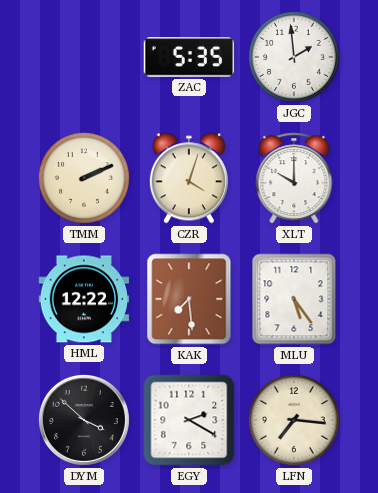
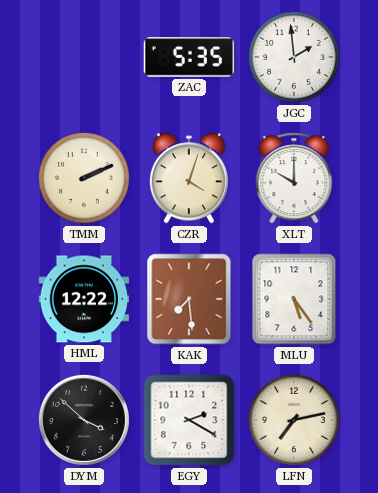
LFN: 7:16 -> 7:13
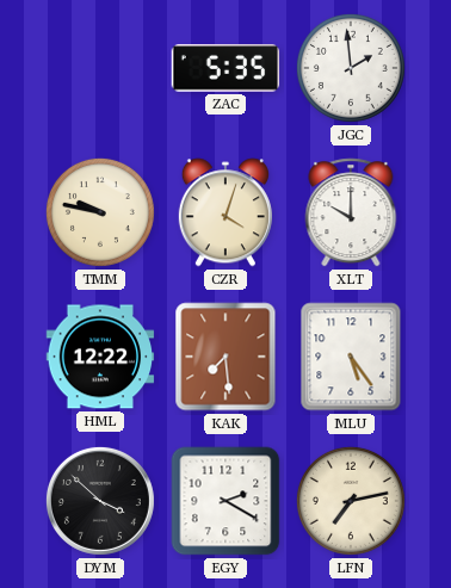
TMM: 2:11 -> 9:47
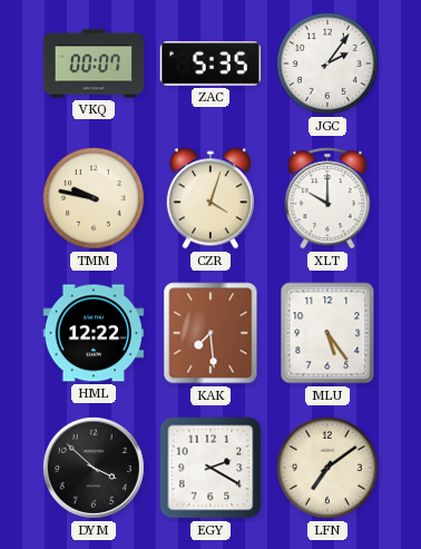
VKQ: none -> 00:07
JGC: 1:59 -> 2:06
LFN: 7:13 -> 7:09
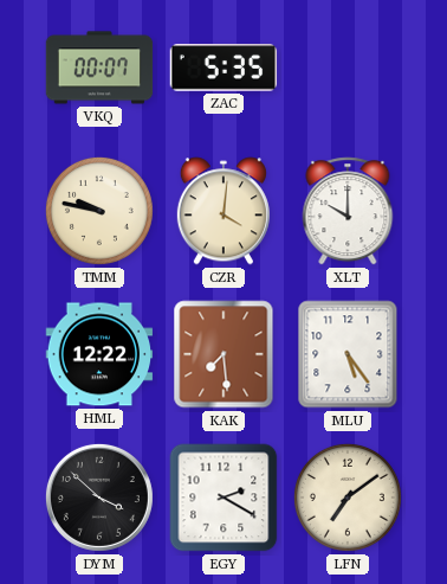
JGC: 2:06 -> none
CZR: 4:03 -> 4:01
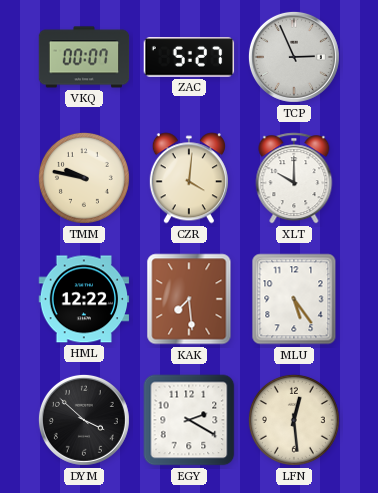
ZAC: 5:35 -> 5:27
TCP: none -> 2:56
LFN: 7:09 -> 12:29
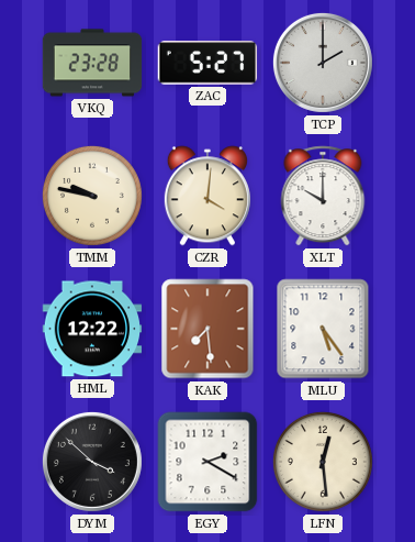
VKQ: 00:07 -> 23:28
TCP: 2:56 -> 2:00
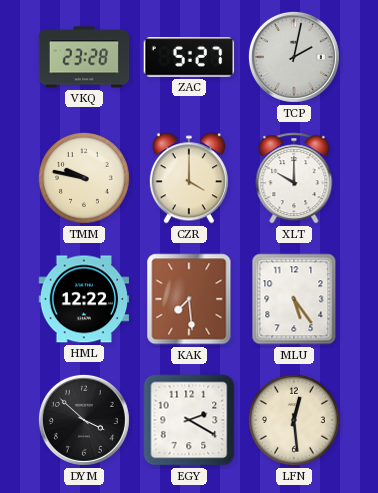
TCP: 2:00 -> 2:02
CZR: 4:01 -> 4:00
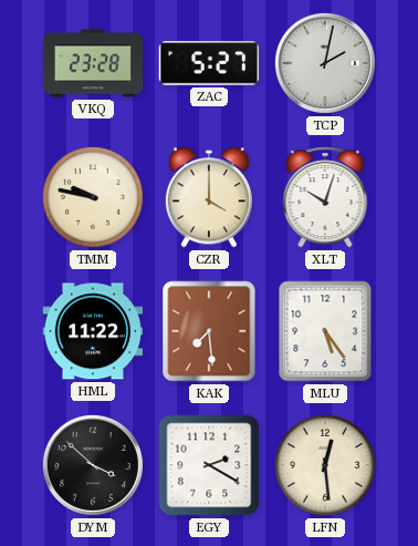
XLT: 10:00 -> 10:03
HML: 12:22 -> 11:22
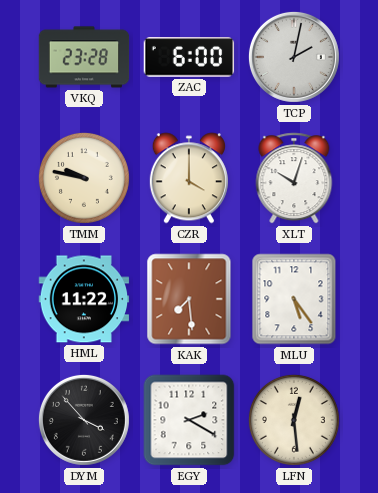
ZAC: 5:27 -> 6:00
DYM: 3:52 -> 3:53
